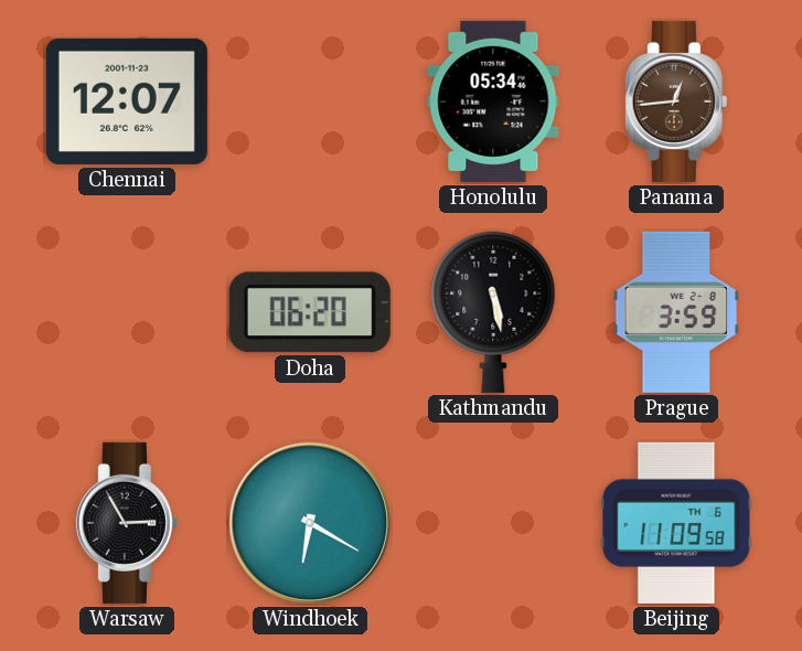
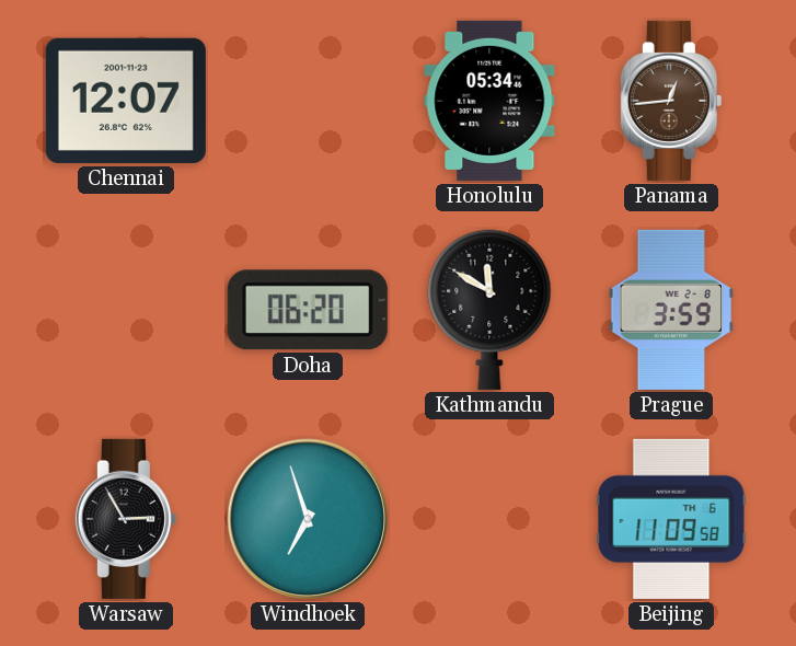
Kathmandu: 5:28 -> 11:50
Windhoek: 6:20 -> 6:57
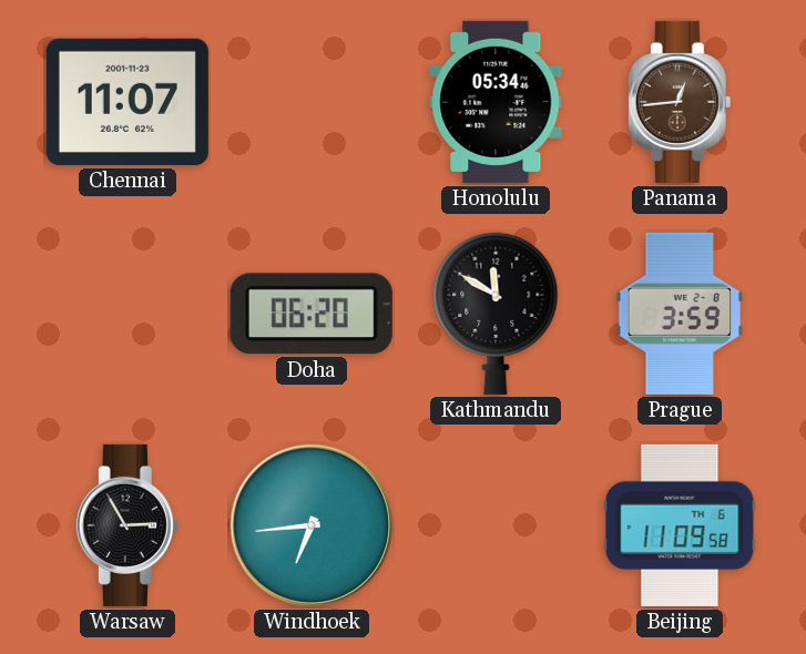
Chennai: 12:07 -> 11:07
Windhoek: 6:57 -> 6:44
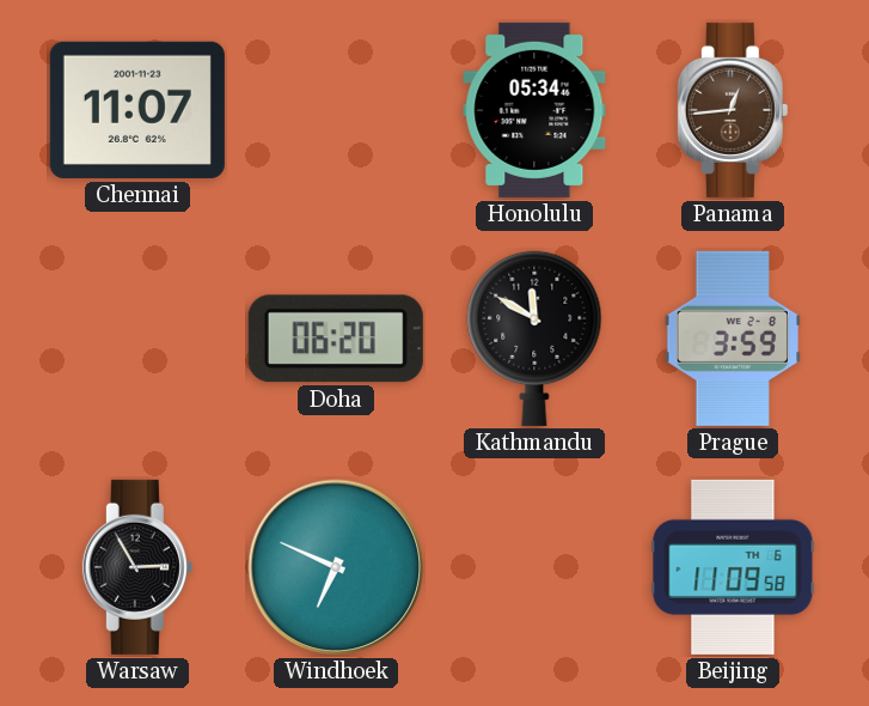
Windhoek: 6:44 -> 6:49
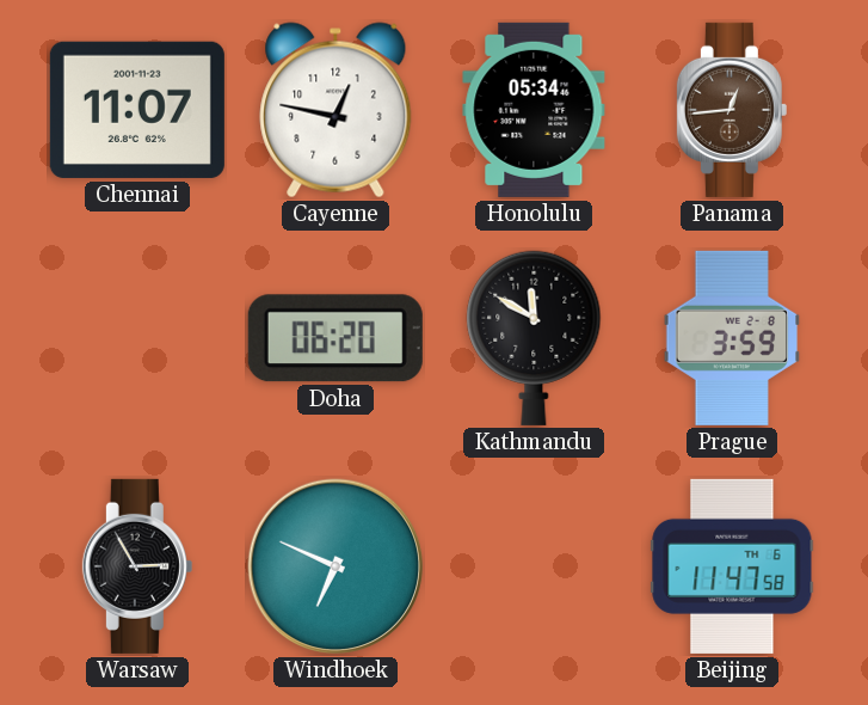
Cayenne: none -> 12:47
Beijing: 11:09 -> 11:47
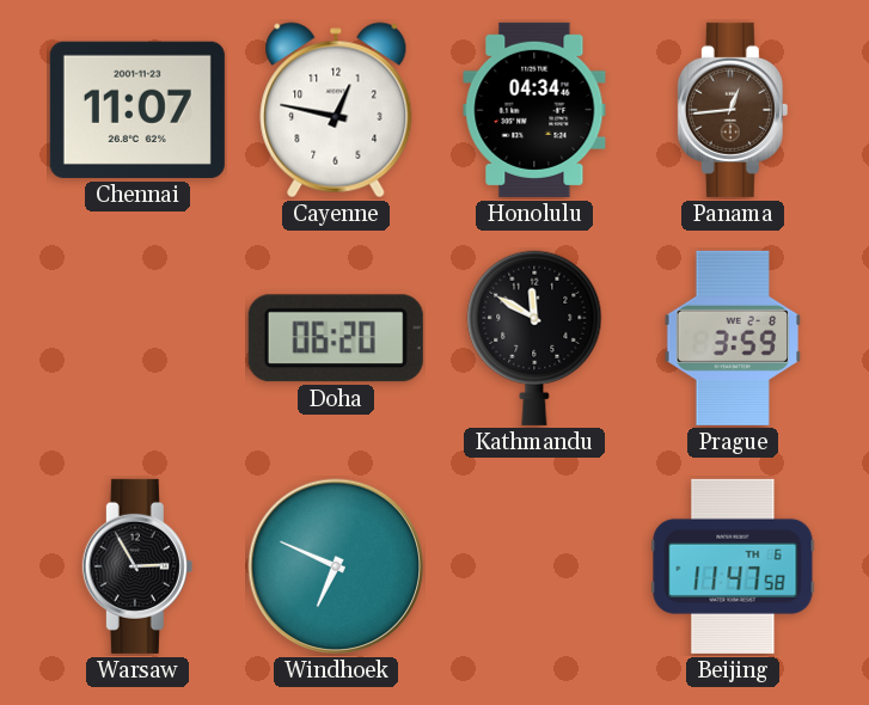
Honolulu: 05:34 -> 04:34
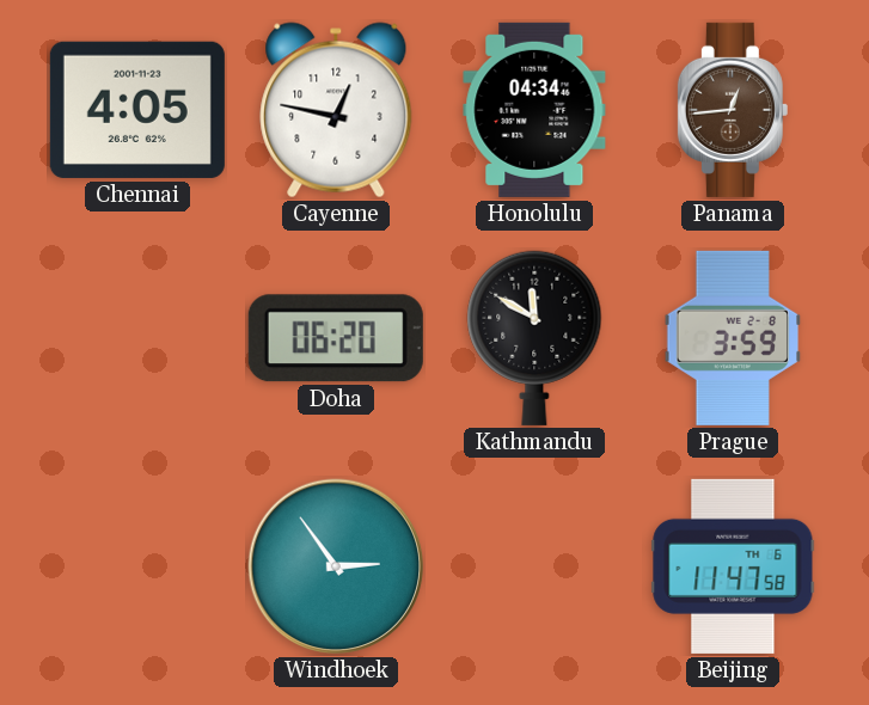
Chennai: 11:07 -> 4:05
Warsaw: 2:55 -> none
Windhoek: 6:49 -> 2:54
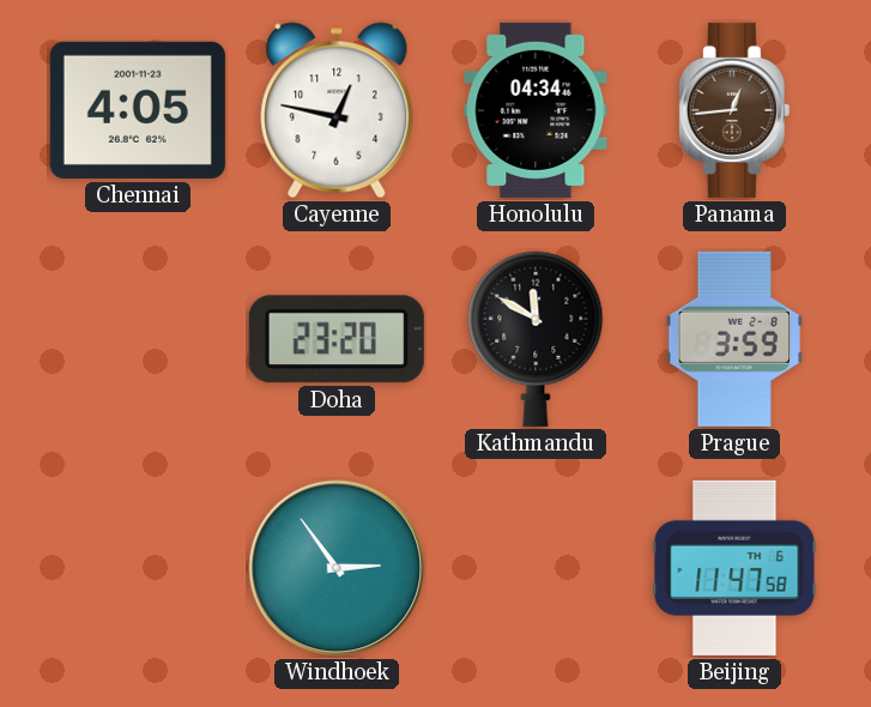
Doha: 06:20 -> 23:20
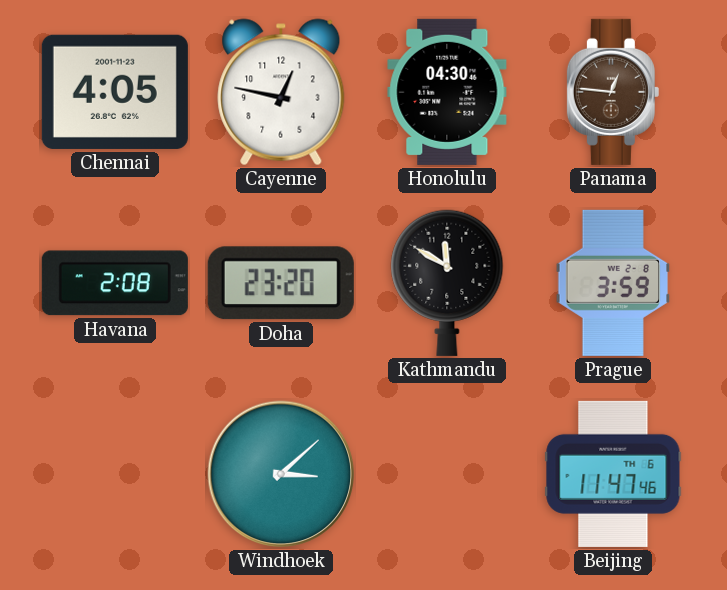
Honolulu: 04:34 -> 04:30
Panama: 12:44 -> 12:46
Havana: none -> 2:08
Windhoek: 2:54 -> 3:08
Beijing: 11:47:58 -> 11:47:46
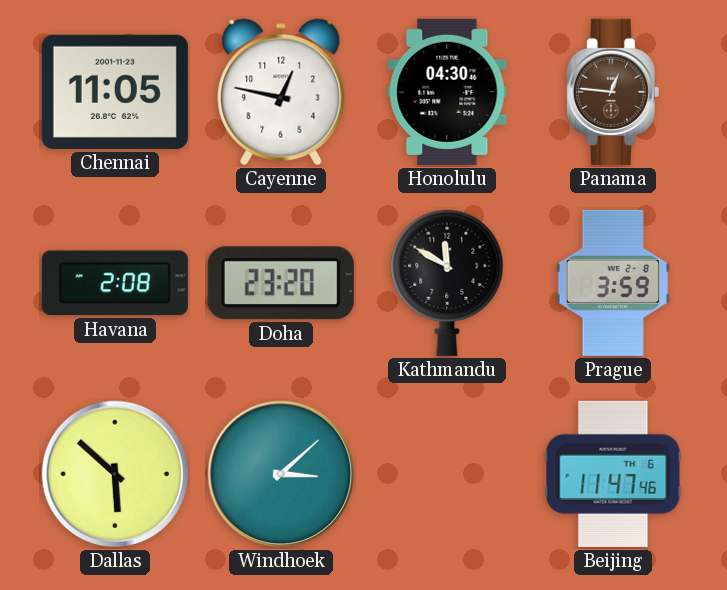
Chennai: 4:05 -> 11:05
Dallas: none -> 5:52
